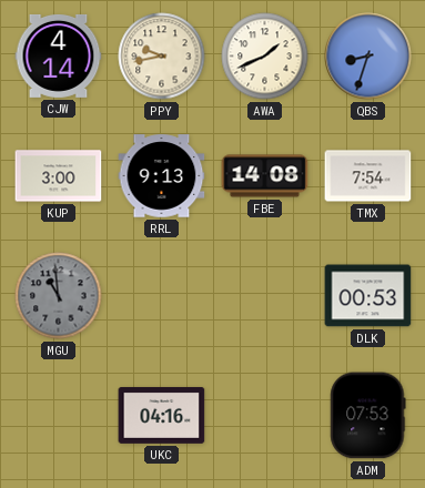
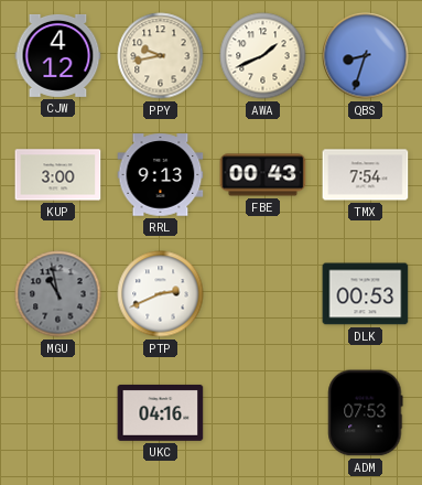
CJW: 4:14 -> 4:12
FBE: 14:08 -> 00:43
MGU: 10:59 -> 10:58
PTP: none -> 2:41
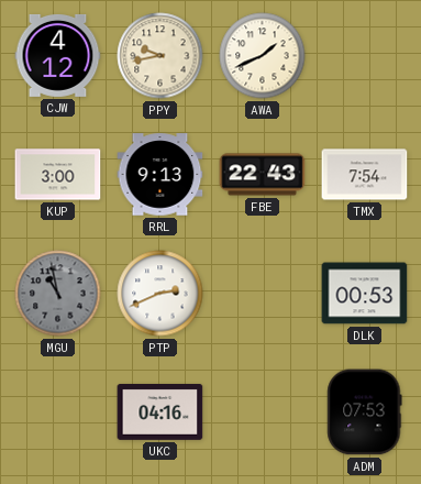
QBS: 8:33 -> none
FBE: 00:43 -> 22:43
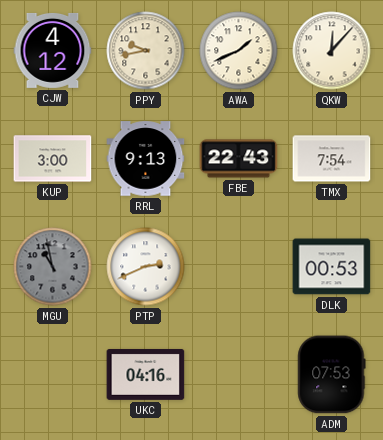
QKW: none -> 12:07
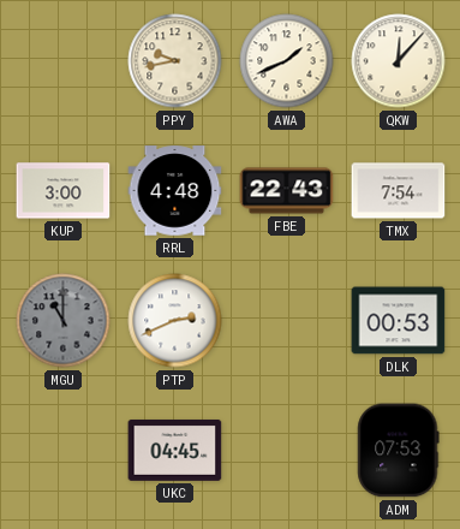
CJW: 4:12 -> none
RRL: 9:13 -> 4:48
MGU: 10:58 -> 11:00
UKC: 04:16 -> 04:45
